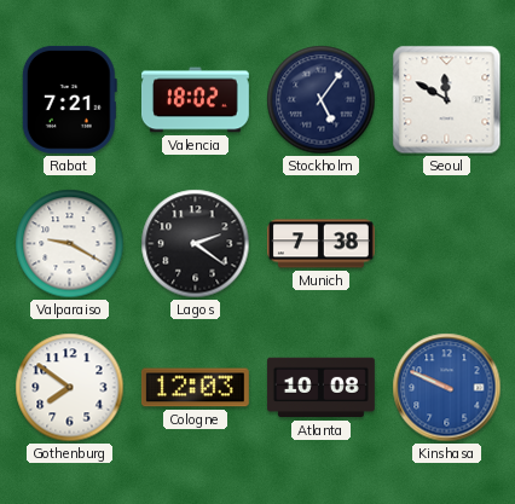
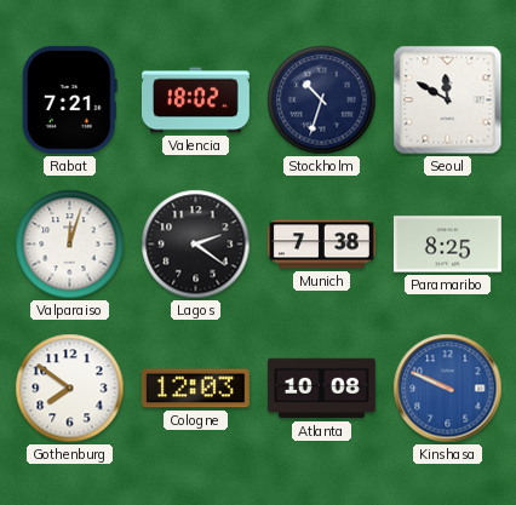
Stockholm: 5:06 -> 10:33
Valparaiso: 9:20 -> 12:03
Paramaribo: none -> 8:25
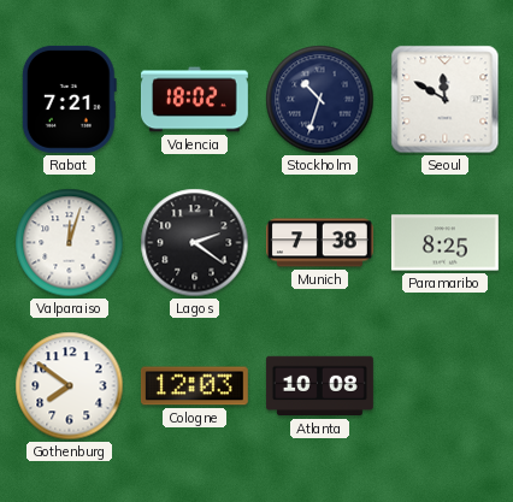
Kinshasa: 9:49 -> none
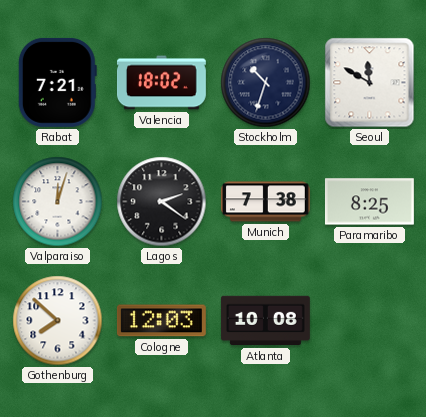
Gothenburg: 7:51 -> 7:52
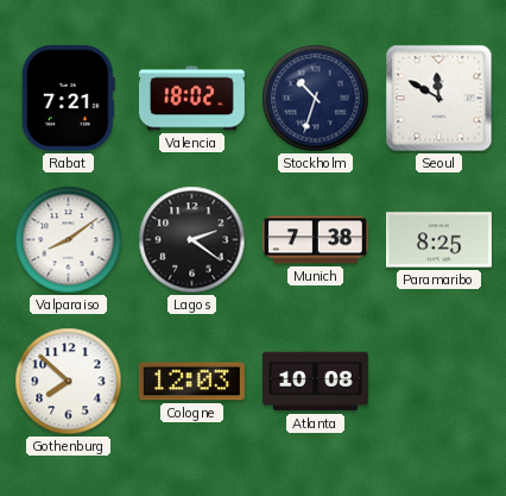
Valparaiso: 12:03 -> 8:09
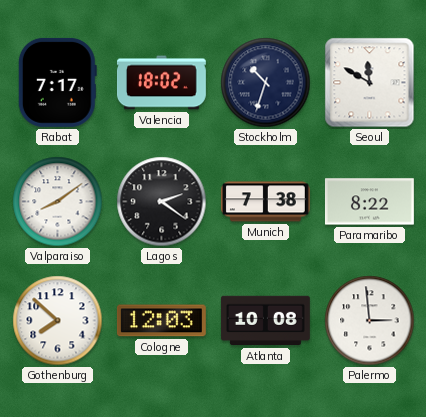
Rabat: 7:21 -> 7:17
Paramaribo: 8:25 -> 8:22
Palermo: none -> 2:59
